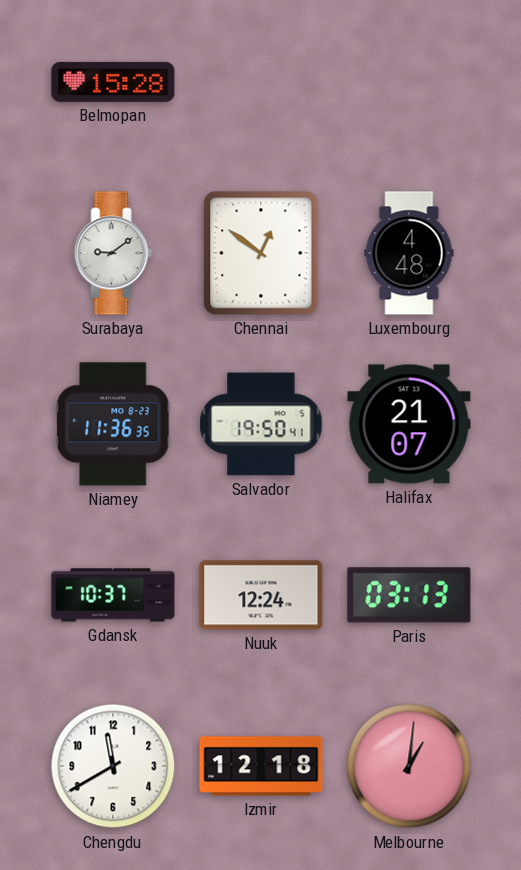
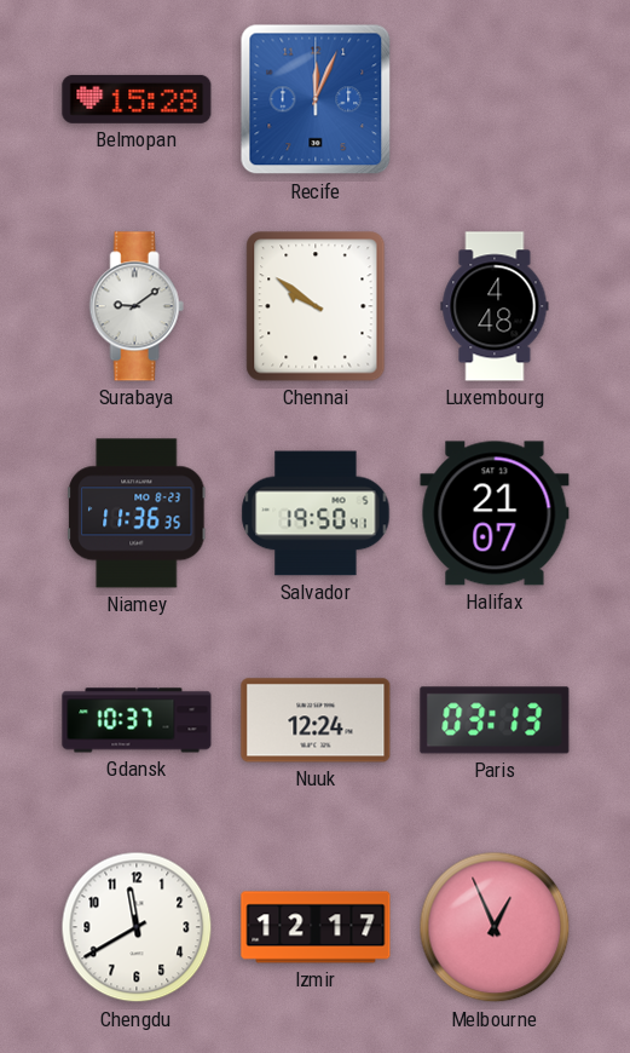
Recife: none -> 12:04
Chennai: 12:51 -> 9:51
Izmir: 12:18 -> 12:17
Melbourne: 1:01 -> 12:56
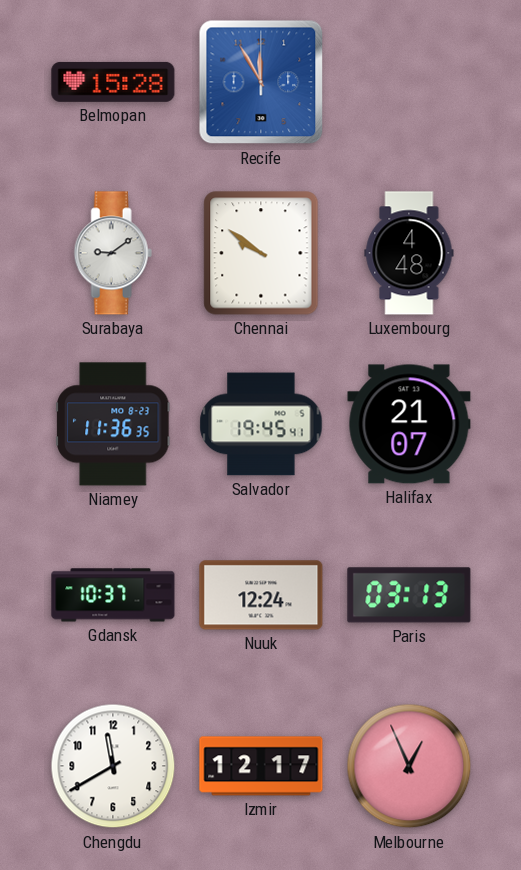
Recife: 12:04 -> 11:55
Salvador: 19:50 -> 19:45
